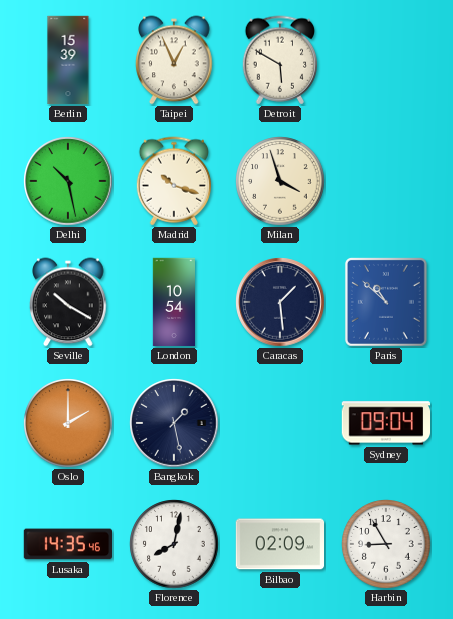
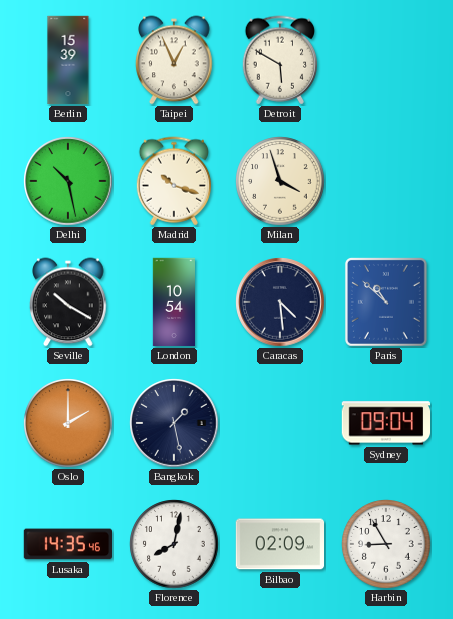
Caracas: 1:29 -> 4:29
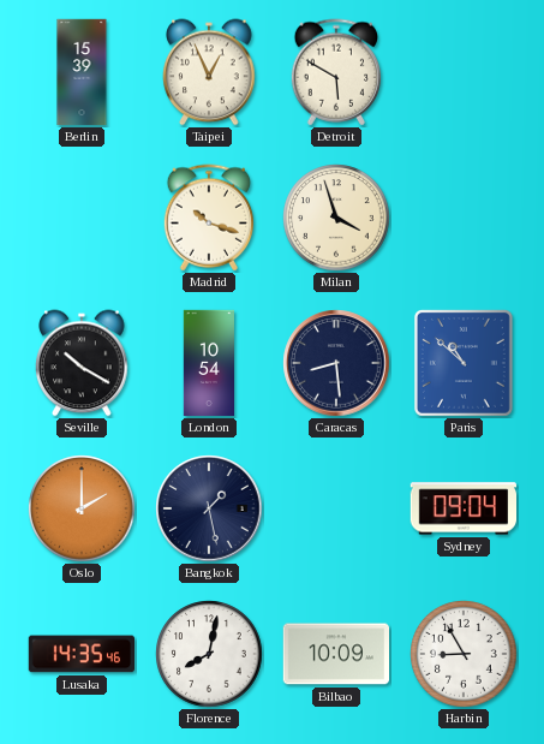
Delhi: 10:28 -> none
Caracas: 4:29 -> 8:29
Bilbao: 02:09 -> 10:09
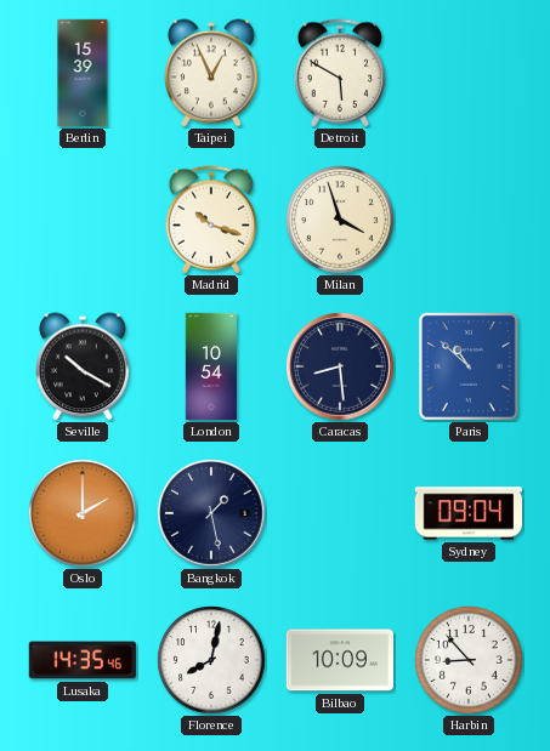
Harbin: 8:55 -> 8:53
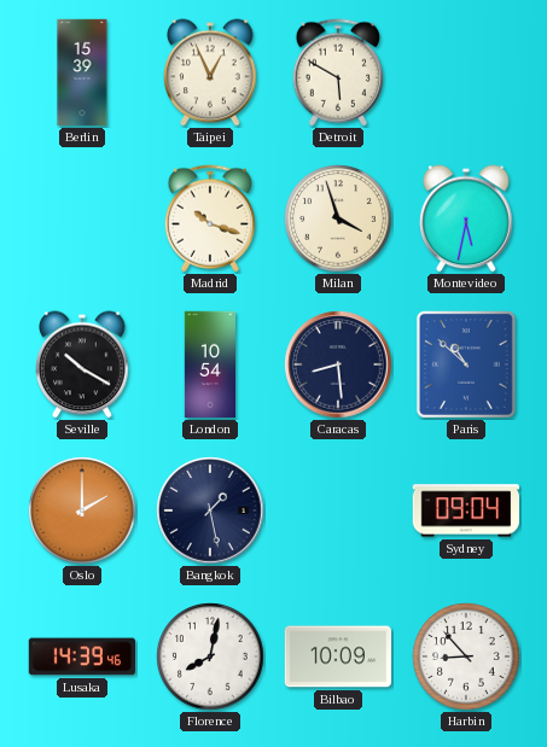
Montevideo: none -> 5:32
Lusaka: 14:35 -> 14:39
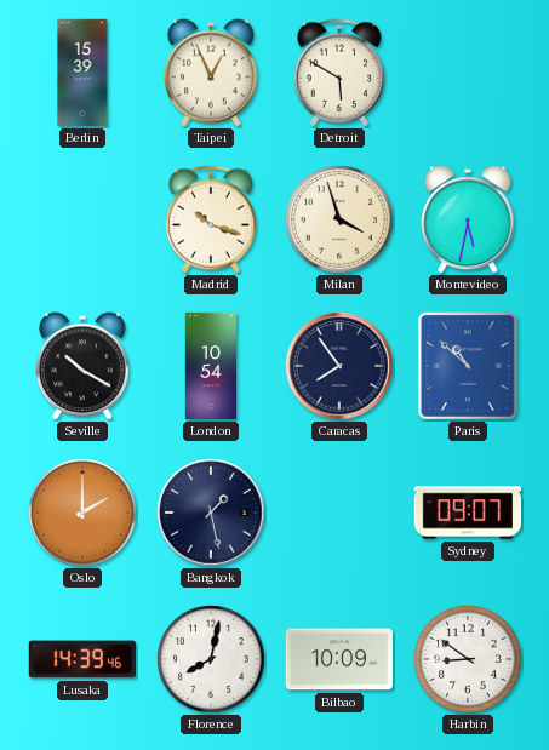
Caracas: 8:29 -> 7:54
Sydney: 09:04 -> 09:07
Harbin: 8:53 -> 8:51
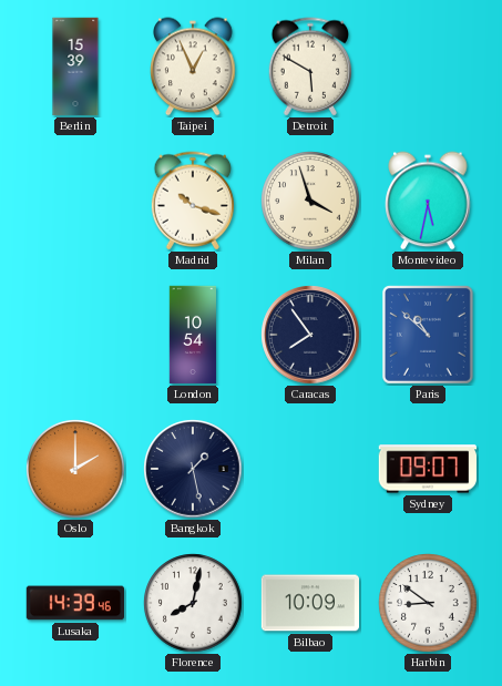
Seville: 10:20 -> none
